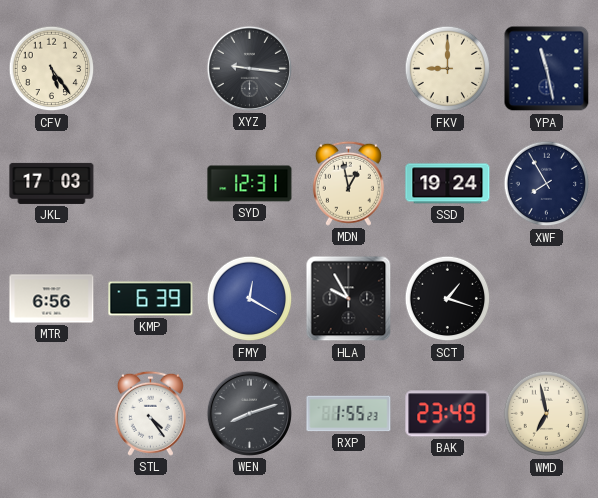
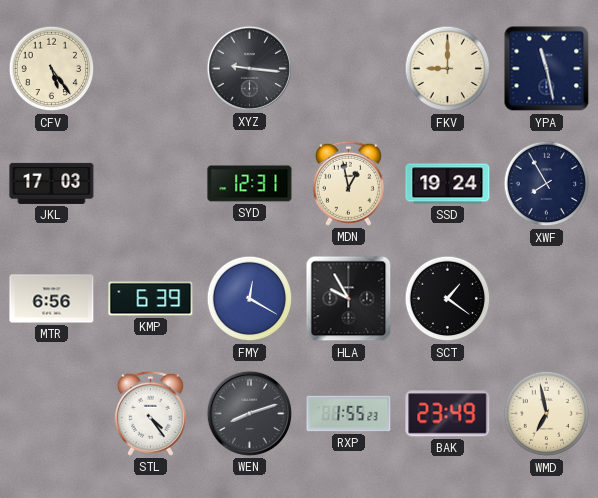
SCT: 1:18 -> 1:21
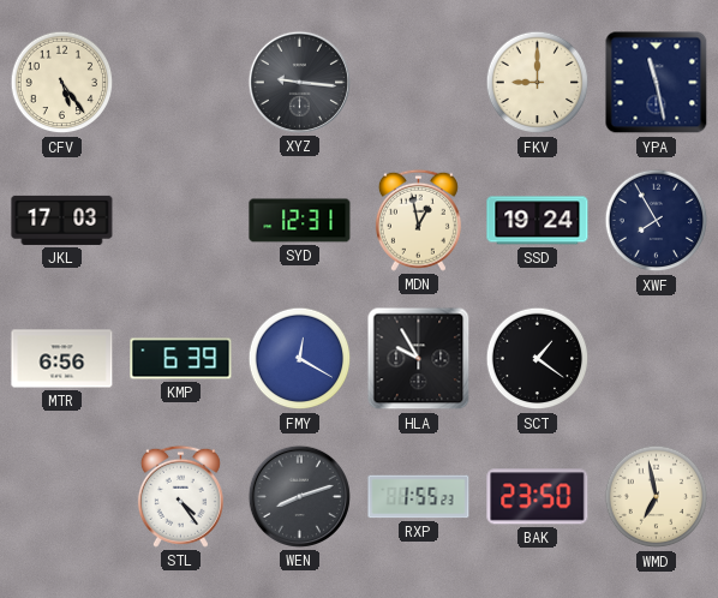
BAK: 23:49 -> 23:50
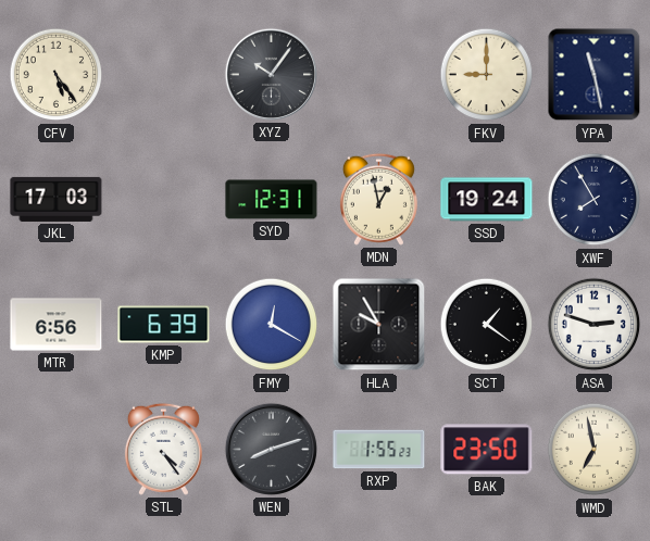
XYZ: 9:16 -> 10:06
ASA: none -> 2:48
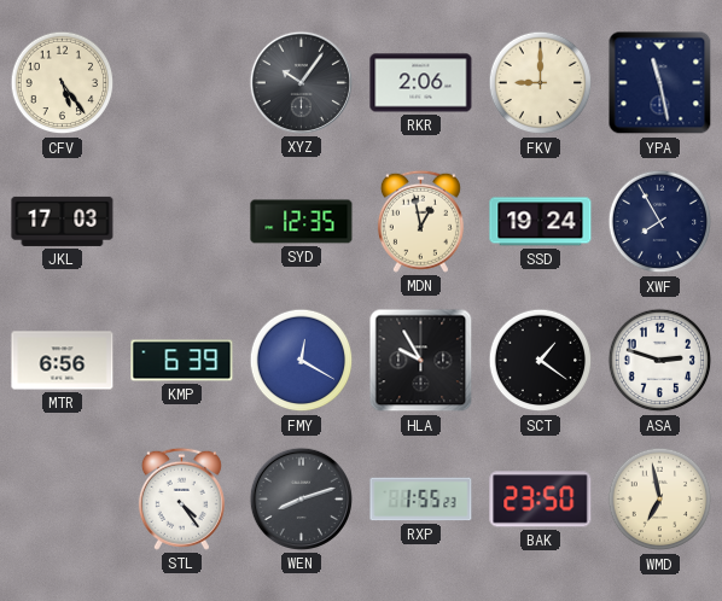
RKR: none -> 2:06
SYD: 12:31 -> 12:35
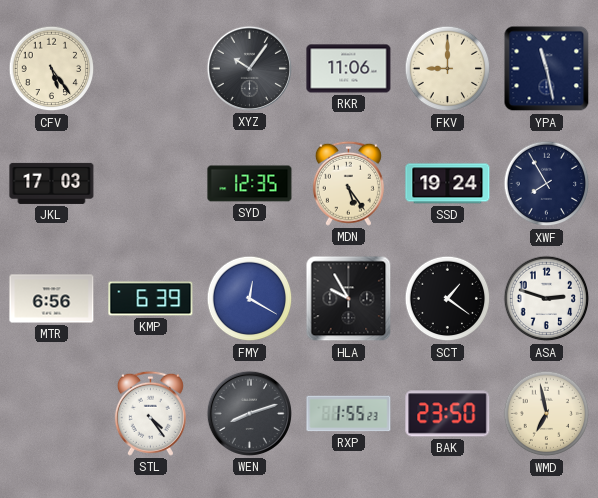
RKR: 2:06 -> 11:06
MDN: 12:58 -> 5:24
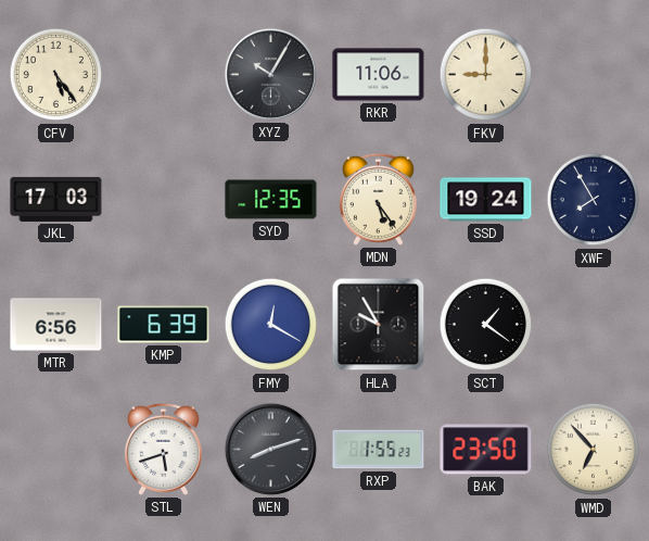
XYZ: 10:06 -> 10:05
YPA: 11:28 -> none
ASA: 2:48 -> none
STL: 4:24 -> 5:42
WMD: 6:58 -> 6:53
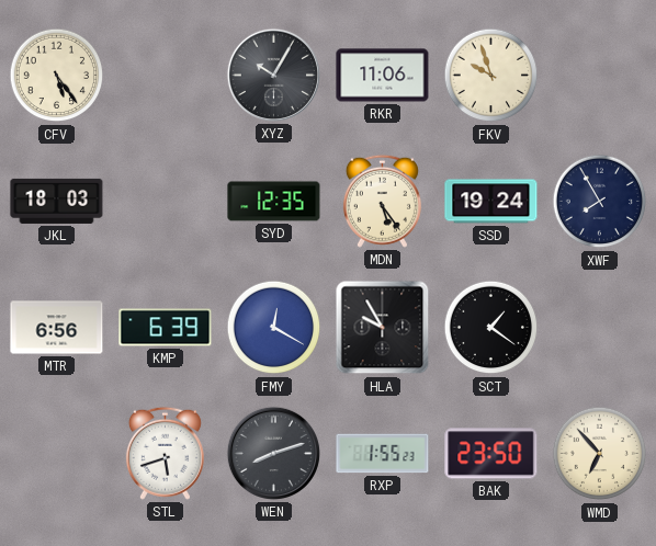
FKV: 9:00 -> 9:57
JKL: 17:03 -> 18:03
